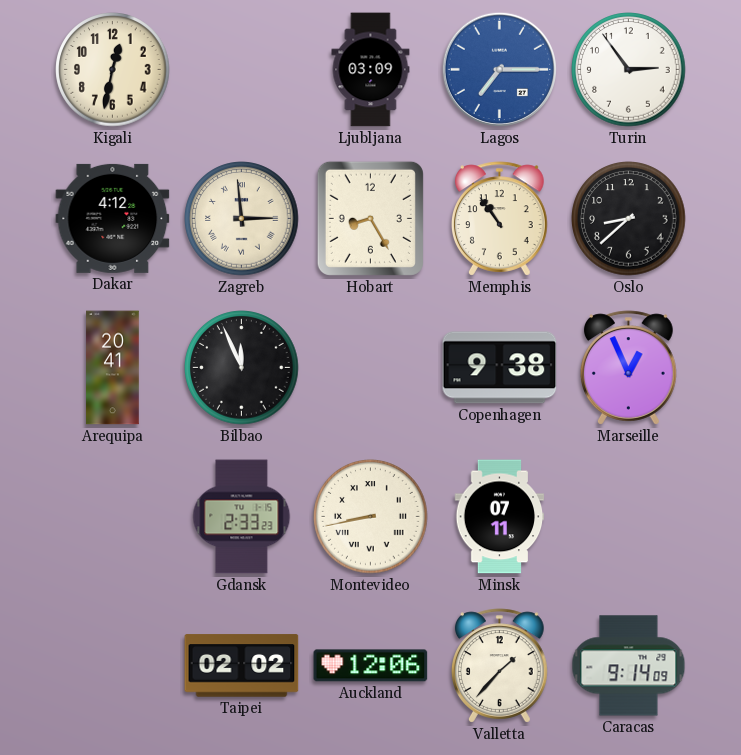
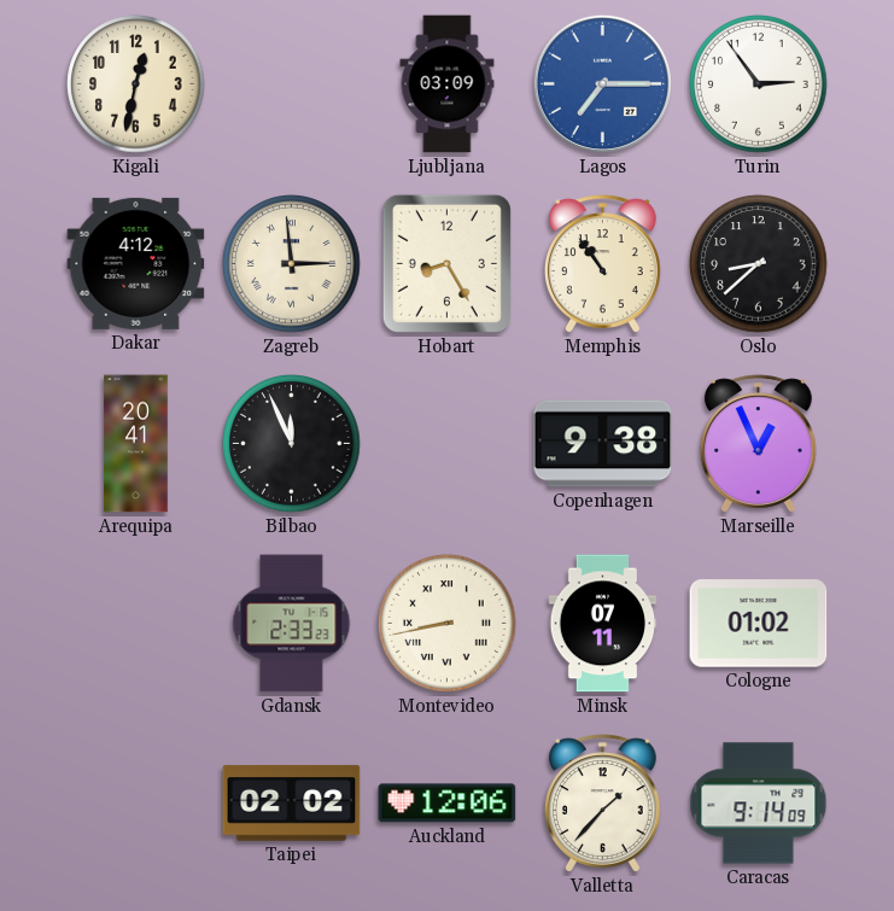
Cologne: none -> 01:02
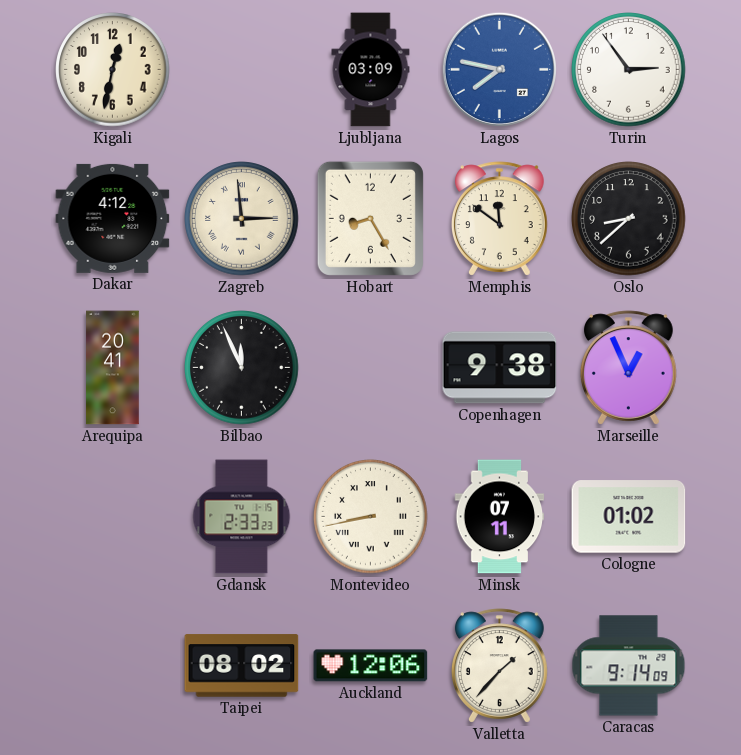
Lagos: 7:15 -> 7:47
Memphis: 10:54 -> 11:51
Taipei: 02:02 -> 08:02
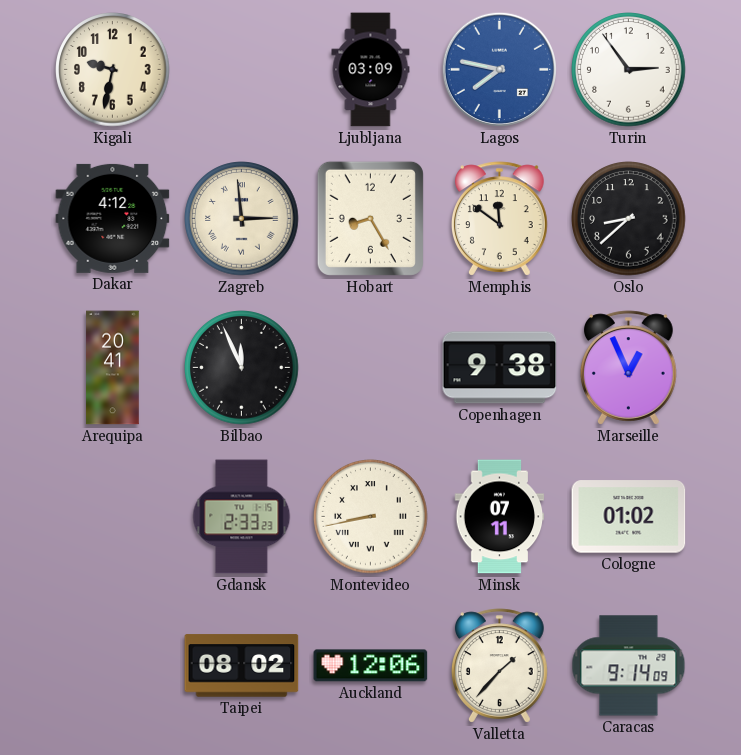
Kigali: 12:32 -> 9:32
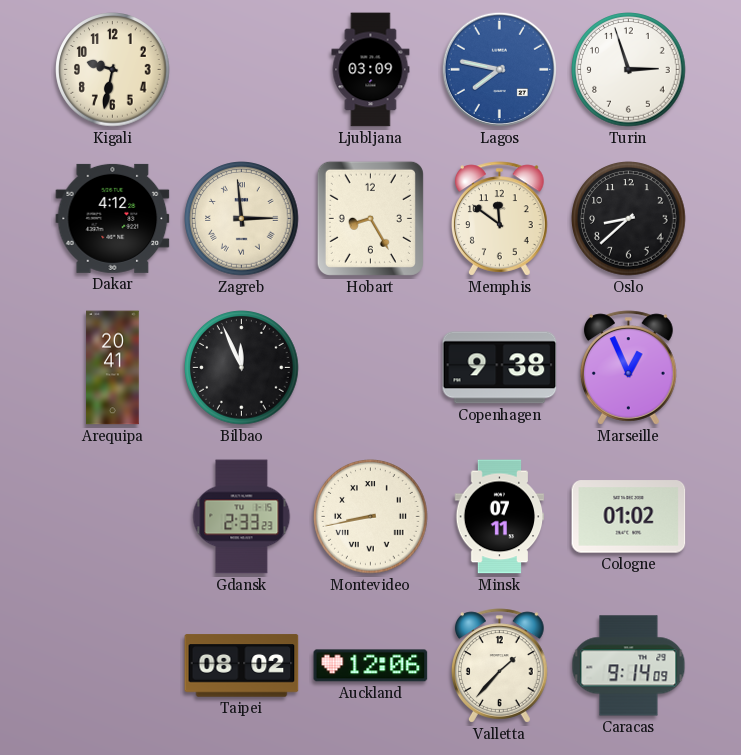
Turin: 2:54 -> 2:57
